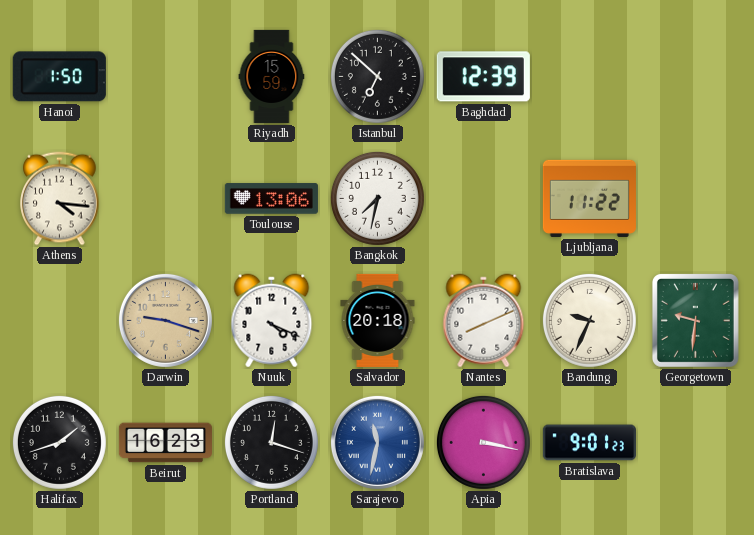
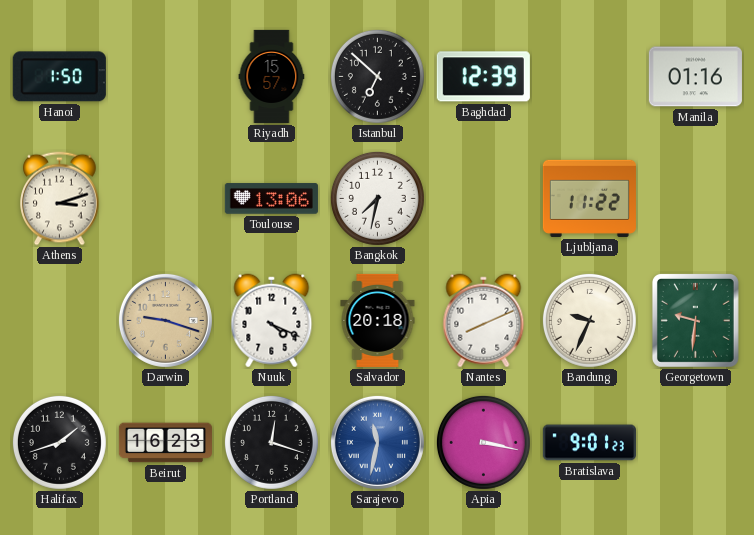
Riyadh: 15:59 -> 15:57
Manila: none -> 01:16
Athens: 4:16 -> 3:12
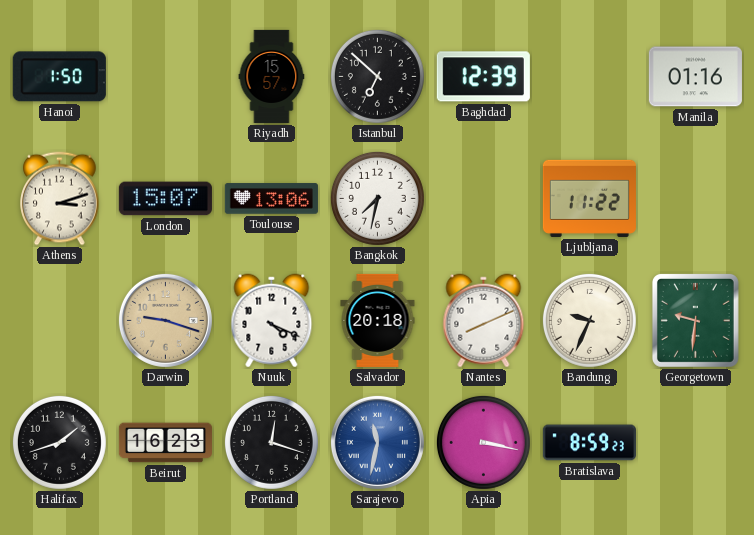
London: none -> 15:07
Bratislava: 9:01 -> 8:59
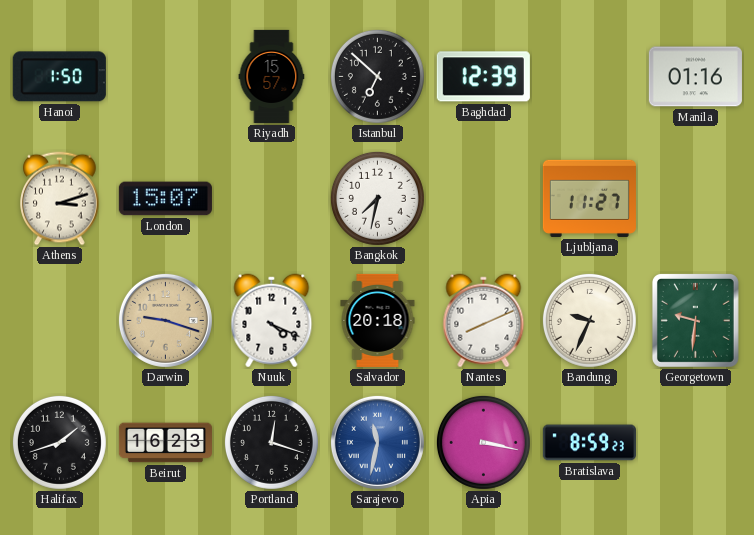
Toulouse: 13:06 -> none
Ljubljana: 11:22 -> 11:27
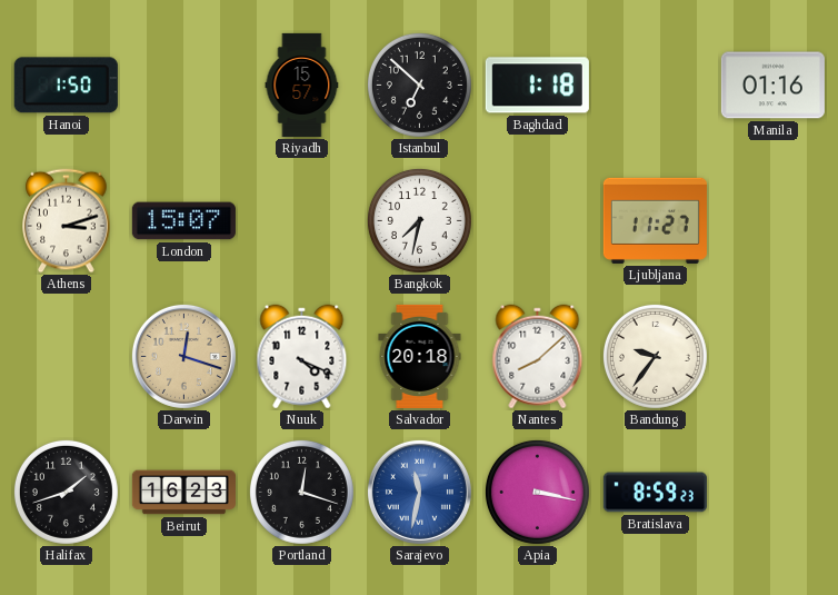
Baghdad: 12:39 -> 1:18
Darwin: 9:18 -> 12:18
Nantes: 8:11 -> 8:08
Bandung: 9:34 -> 9:36
Georgetown: 9:31 -> none
